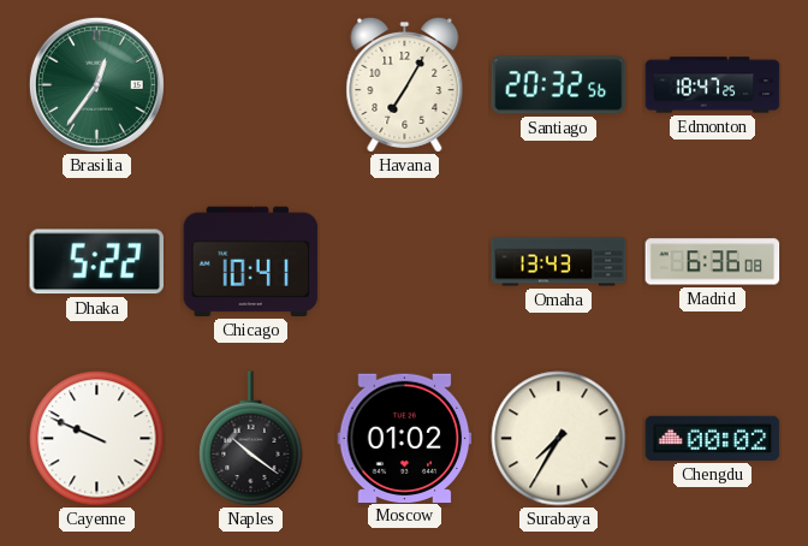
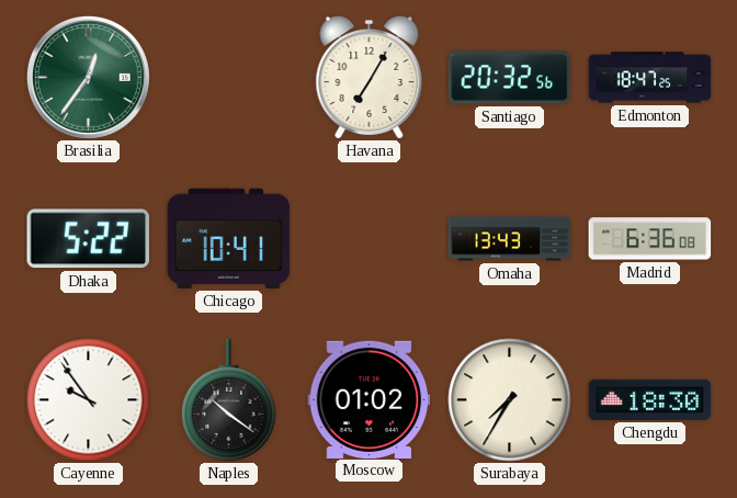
Cayenne: 9:49 -> 9:54
Chengdu: 00:02 -> 18:30
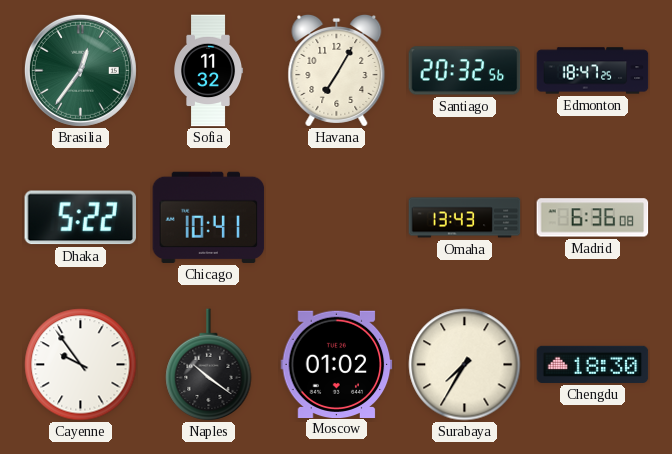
Sofia: none -> 11:32
